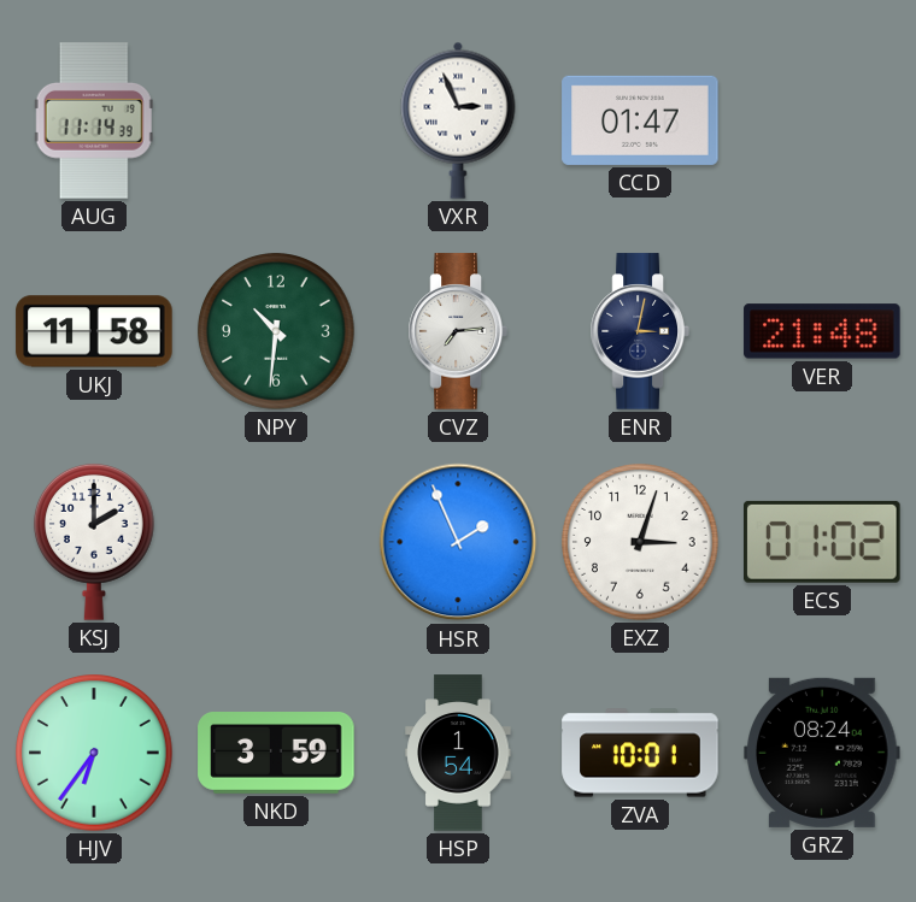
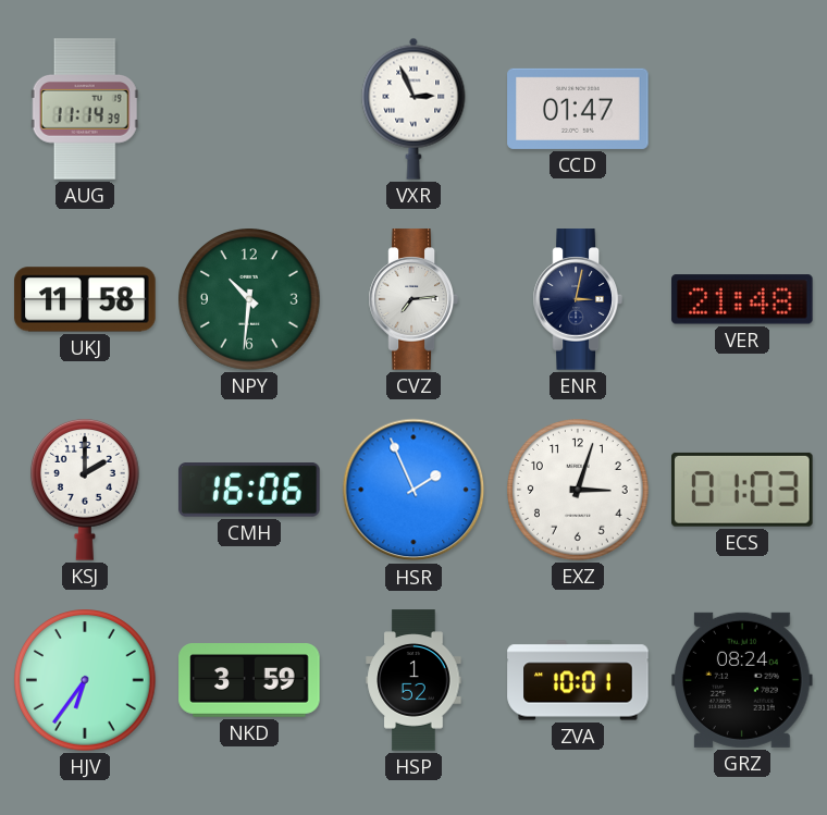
CMH: none -> 16:06
ECS: 01:02 -> 01:03
HSP: 1:54 -> 1:52
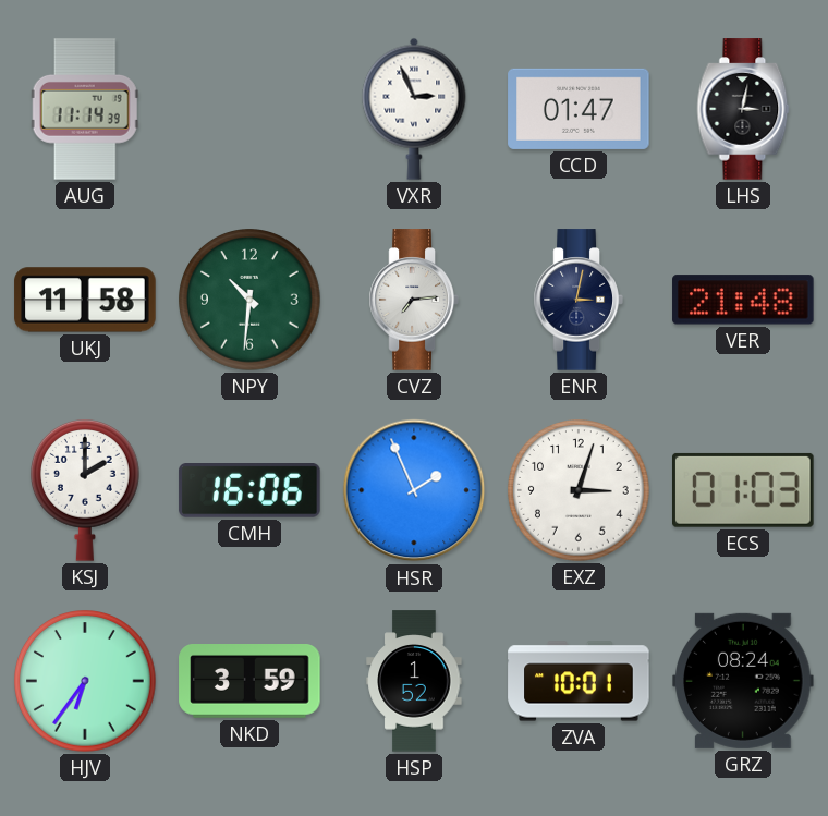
LHS: none -> 3:02
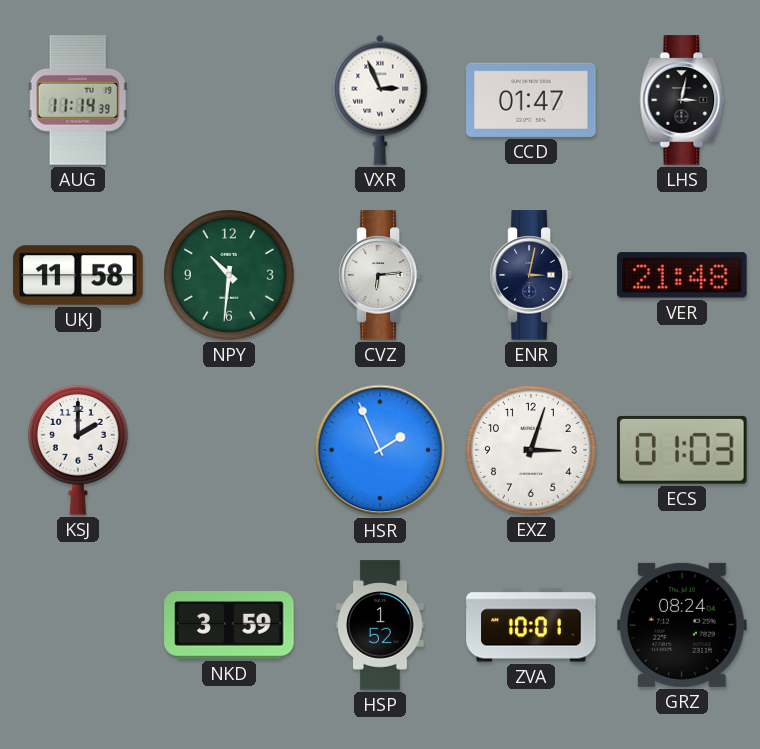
CVZ: 7:14 -> 6:14
CMH: 16:06 -> none
HJV: 6:36 -> none
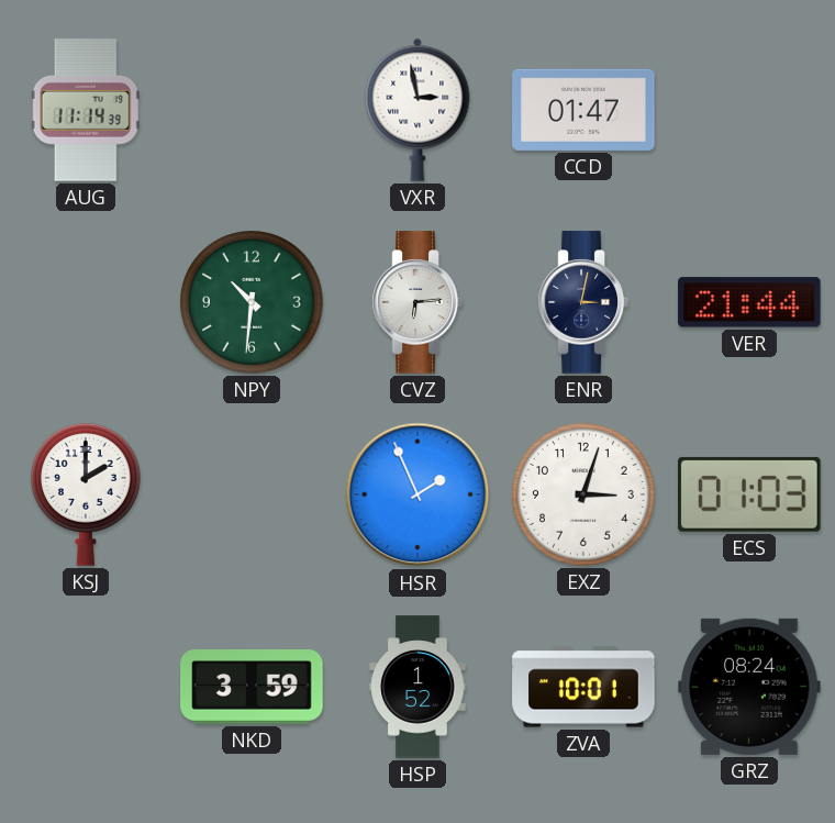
VXR: 2:56 -> 2:58
LHS: 3:02 -> none
UKJ: 11:58 -> none
VER: 21:48 -> 21:44
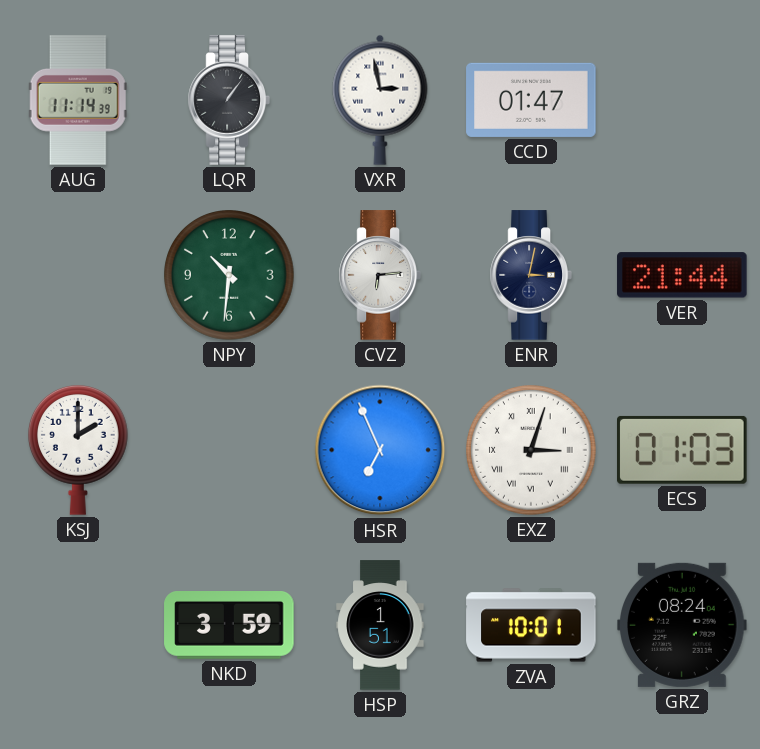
LQR: none -> 1:06
HSR: 1:56 -> 6:56
EXZ numerals: Arabic -> Roman
HSP: 1:52 -> 1:51
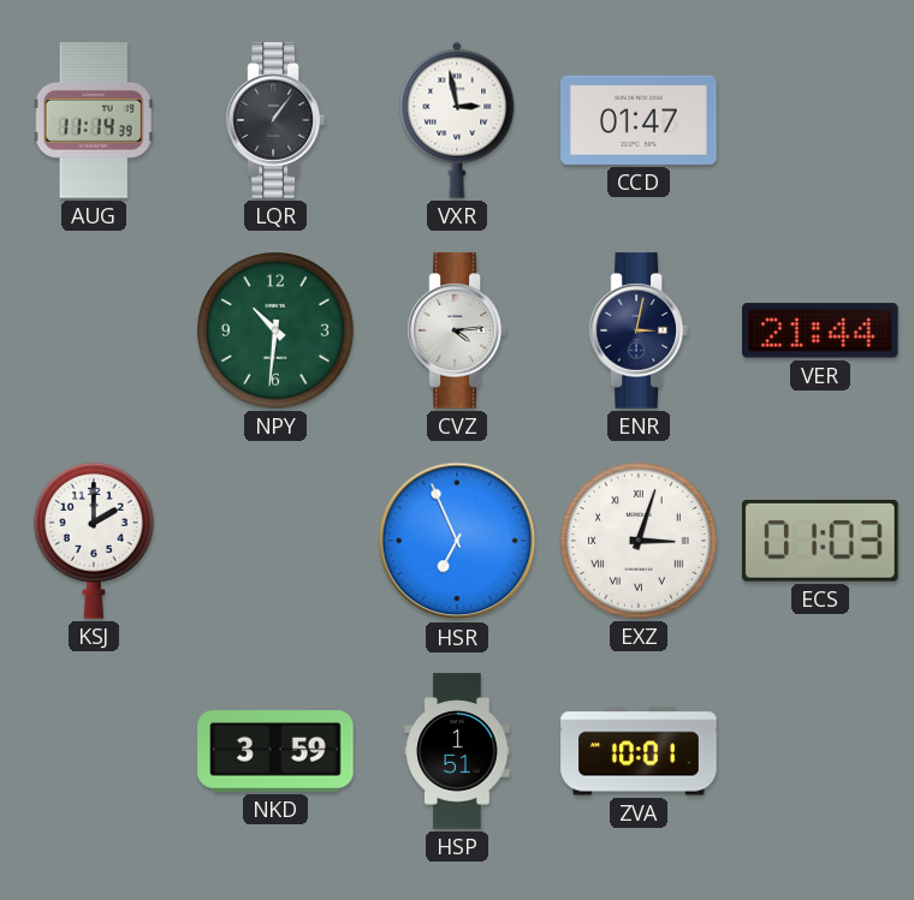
CVZ: 6:14 -> 4:14
GRZ: 08:24 -> none
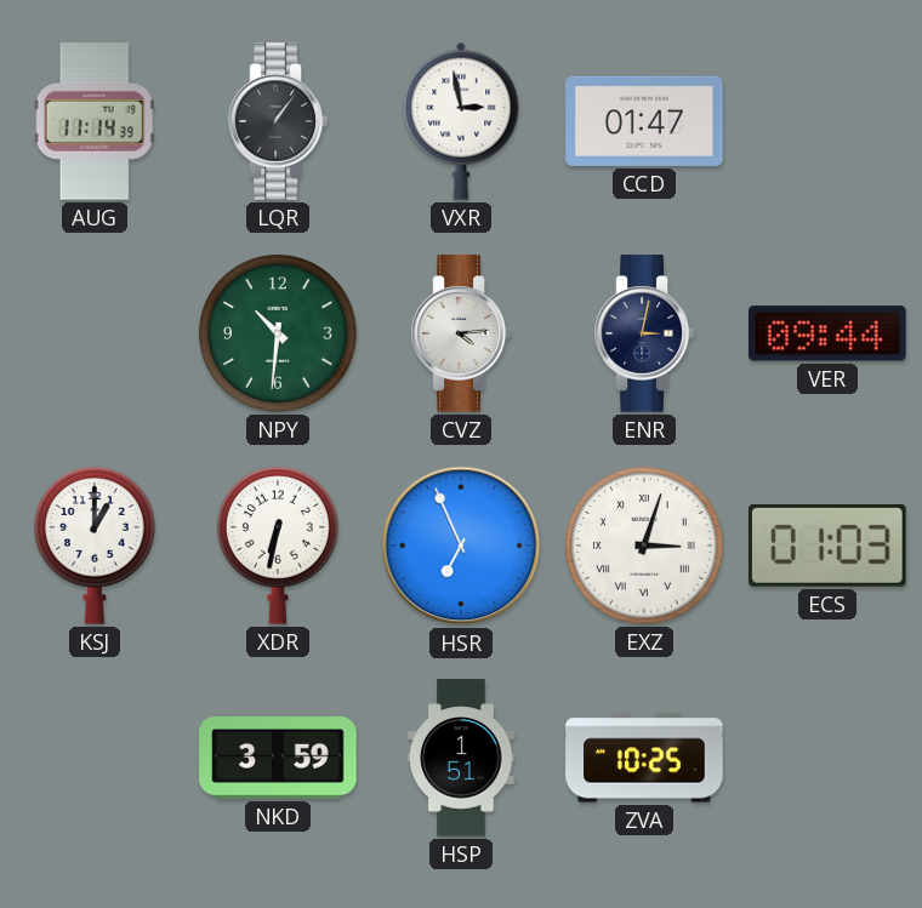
VER: 21:44 -> 09:44
KSJ: 2:00 -> 1:00
XDR: none -> 6:32
ZVA: 10:01 -> 10:25
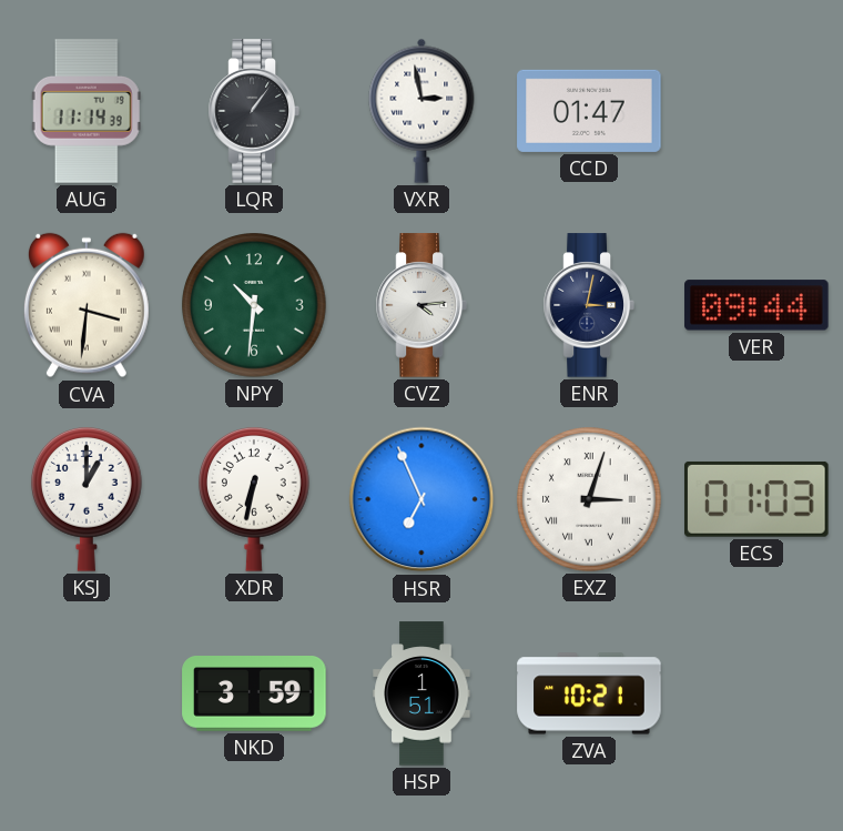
CVA: none -> 3:31
ZVA: 10:25 -> 10:21
